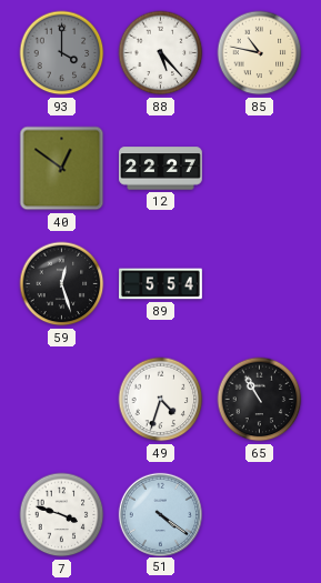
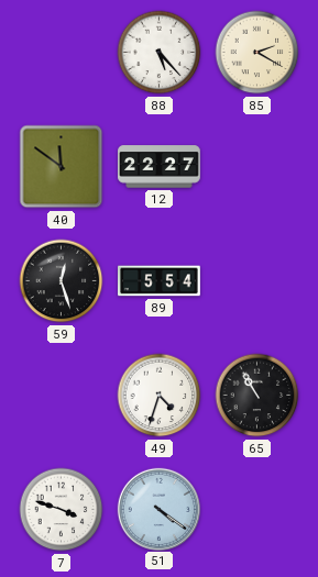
93: 4:00 -> none
85: 10:47 -> 2:20
40: 12:51 -> 11:51
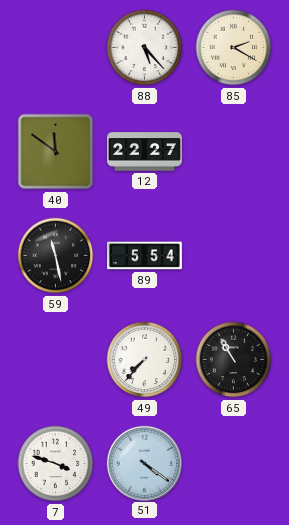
59: 12:27 -> 11:28
49: 4:33 -> 7:37
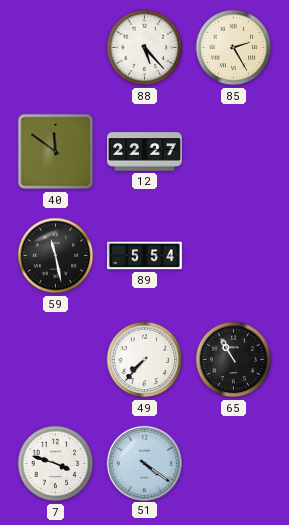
85: 2:20 -> 2:25
